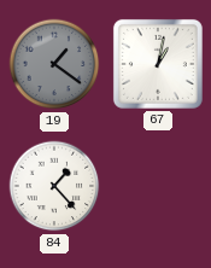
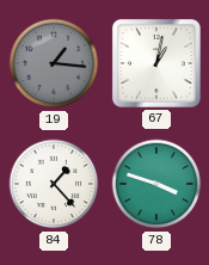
19: 1:21 -> 1:16
78: none -> 3:48
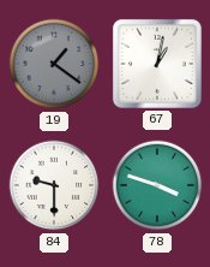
19: 1:16 -> 1:21
84: 1:23 -> 9:30
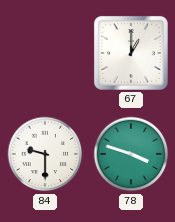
19: 1:21 -> none
67: 1:02 -> 1:00
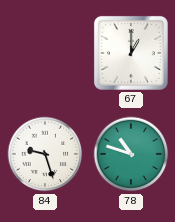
84: 9:30 -> 9:27
78: 3:48 -> 10:48
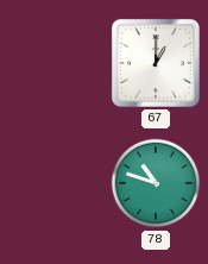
84: 9:27 -> none
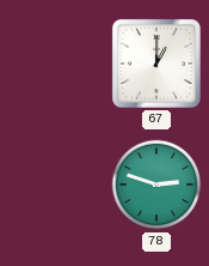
78: 10:48 -> 2:48
